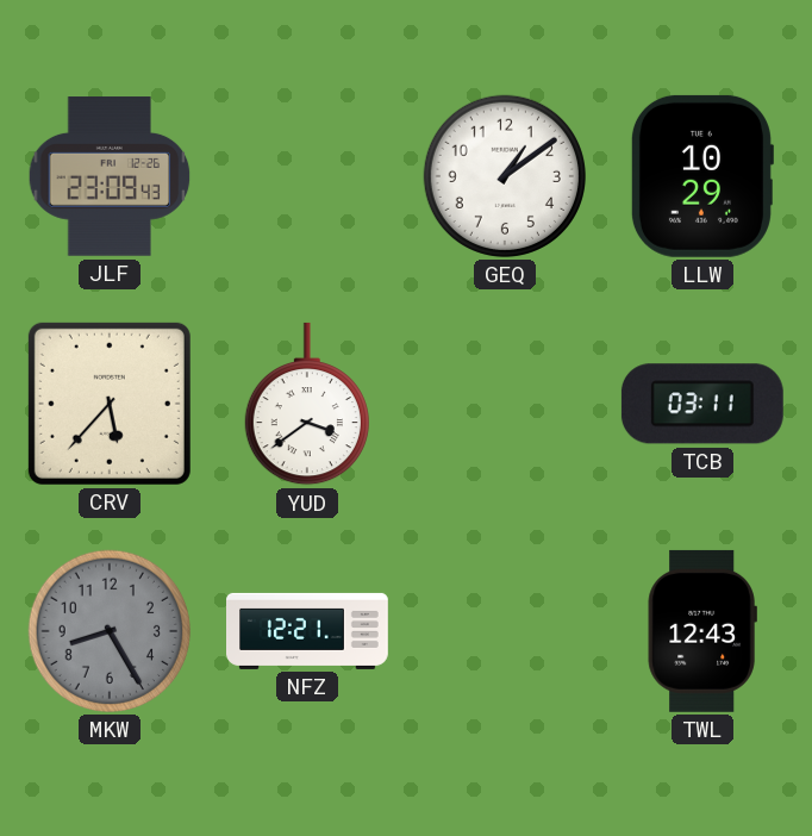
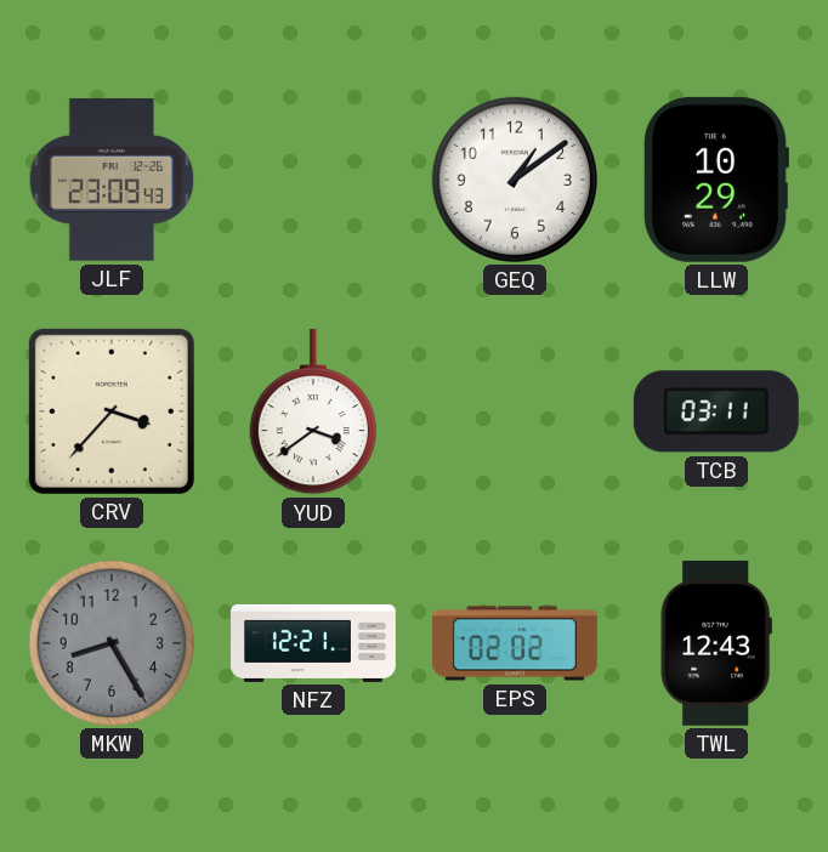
CRV: 5:37 -> 3:37
EPS: none -> 02:02
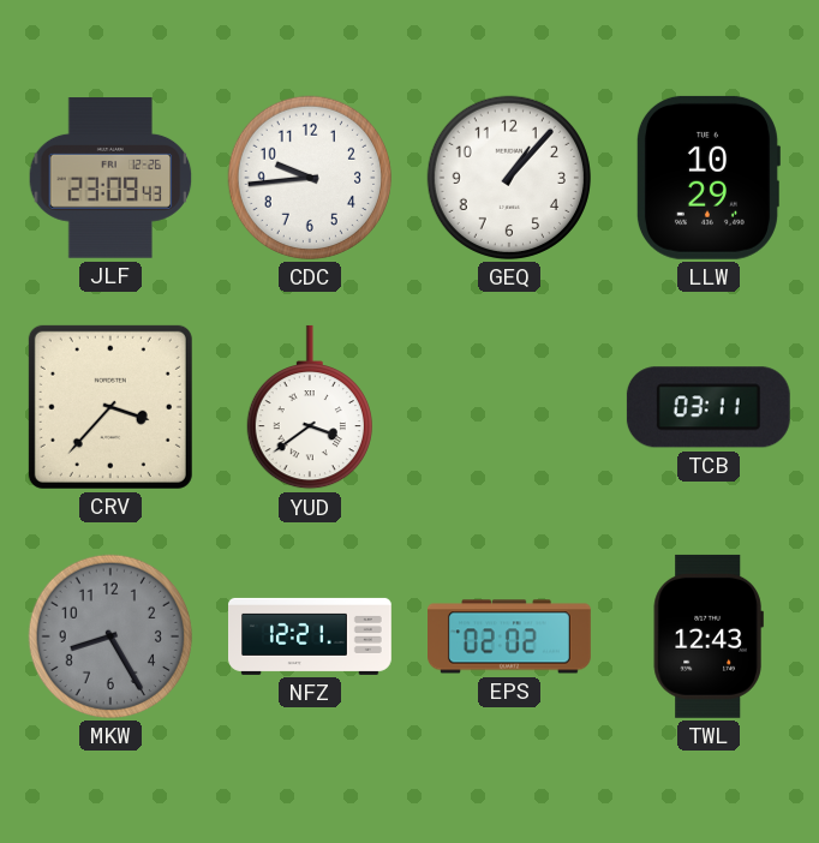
CDC: none -> 9:44
GEQ: 1:09 -> 1:07
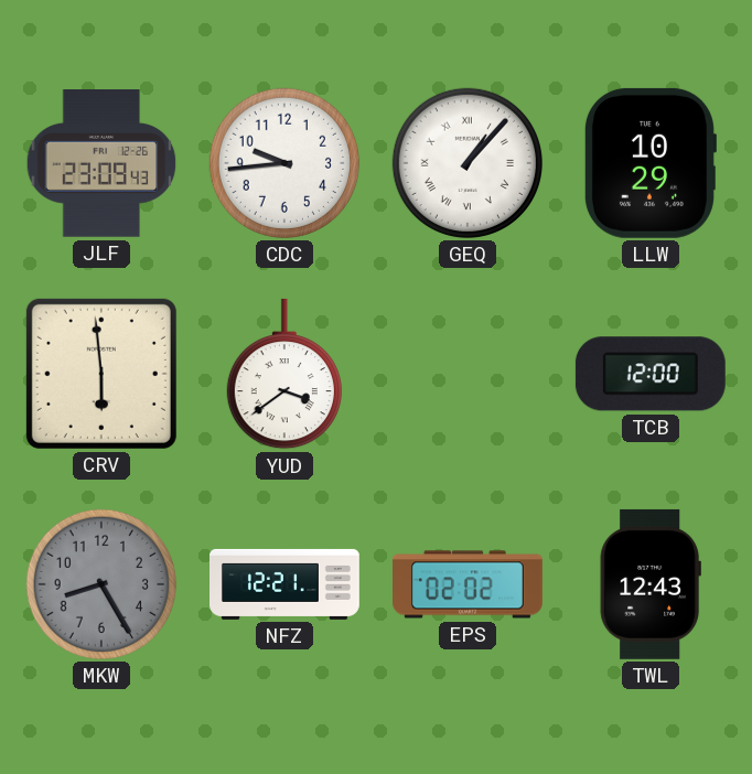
GEQ numerals: Arabic -> Roman
CRV: 3:37 -> 5:59
TCB: 03:11 -> 12:00
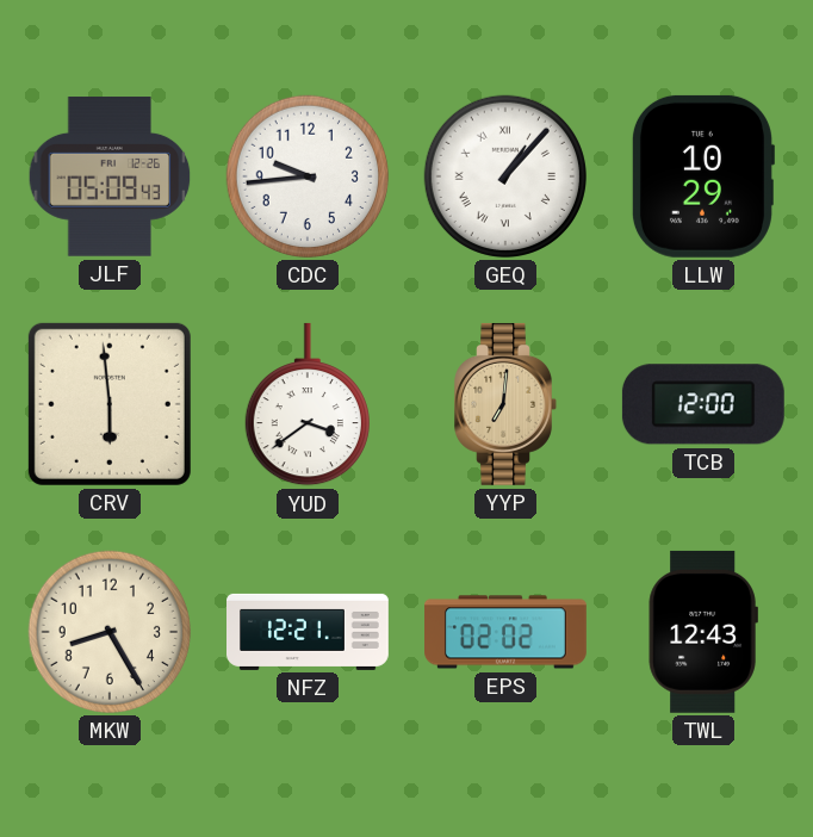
JLF: 23:09 -> 05:09
YYP: none -> 7:01
MKW dial: grey -> cream
